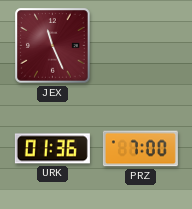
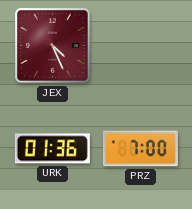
JEX: 11:26 -> 4:26
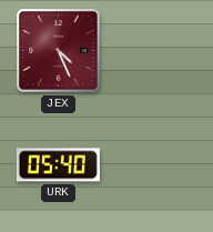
URK: 01:36 -> 05:40
PRZ: 7:00 -> none
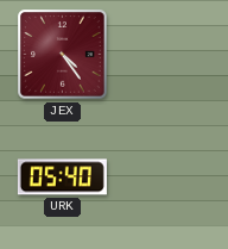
JEX: 4:26 -> 4:24
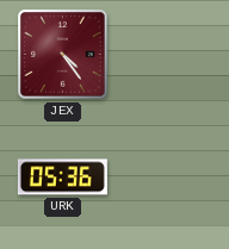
URK: 05:40 -> 05:36
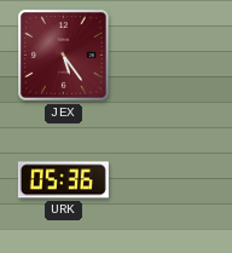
JEX: 4:24 -> 5:24
